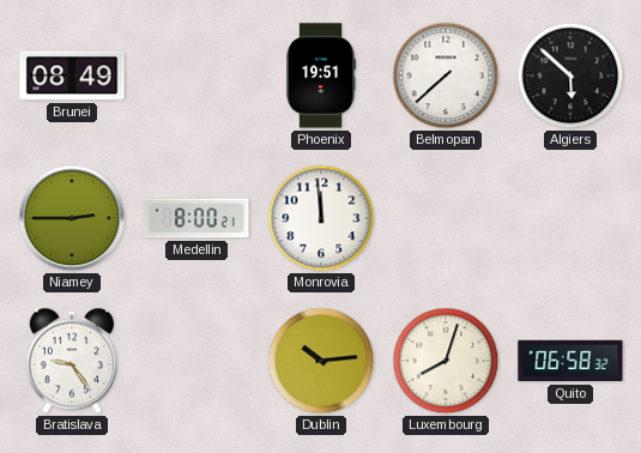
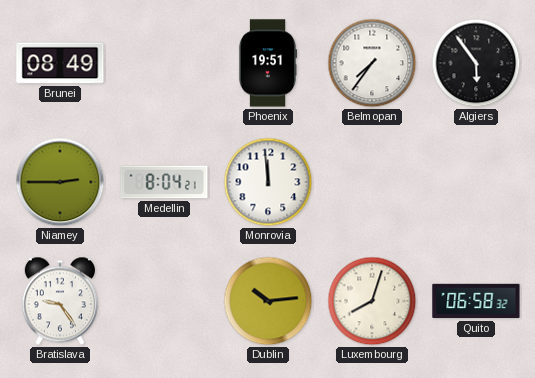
Belmopan: 7:38 -> 7:36
Algiers: 5:52 -> 5:54
Medellin: 8:00 -> 8:04
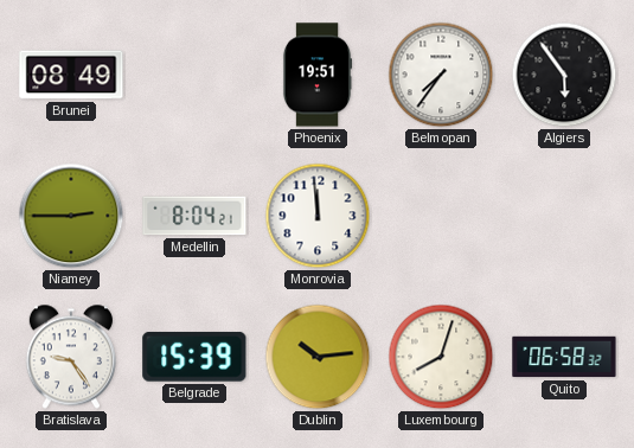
Belgrade: none -> 15:39
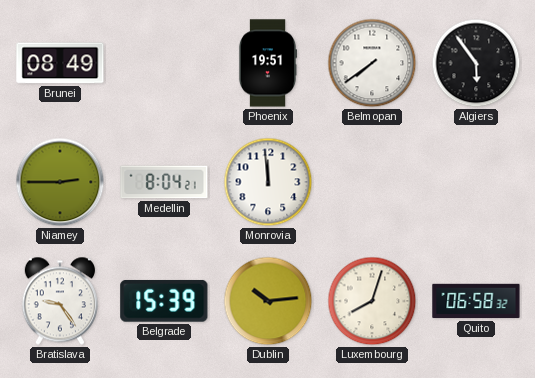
Belmopan: 7:36 -> 7:39
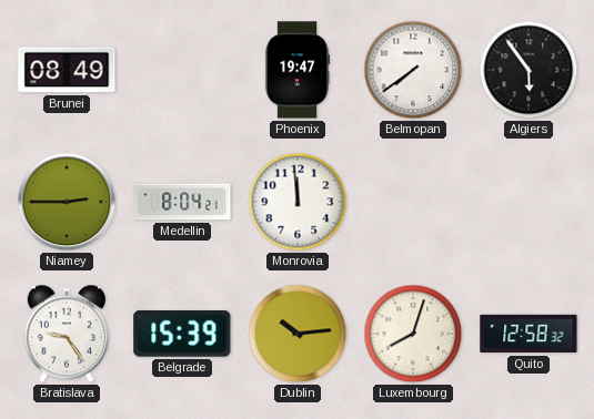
Phoenix: 19:51 -> 19:47
Quito: 06:58 -> 12:58
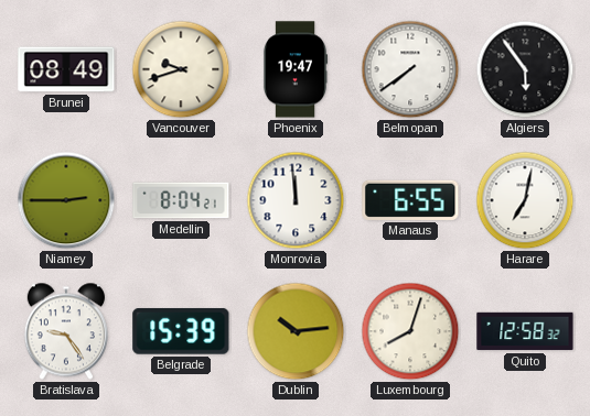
Vancouver: none -> 9:42
Manaus: none -> 6:55
Harare: none -> 7:02
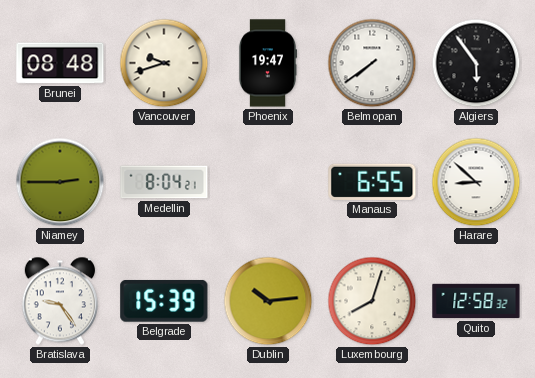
Brunei: 08:49 -> 08:48
Monrovia: 11:59 -> none
Harare: 7:02 -> 8:52
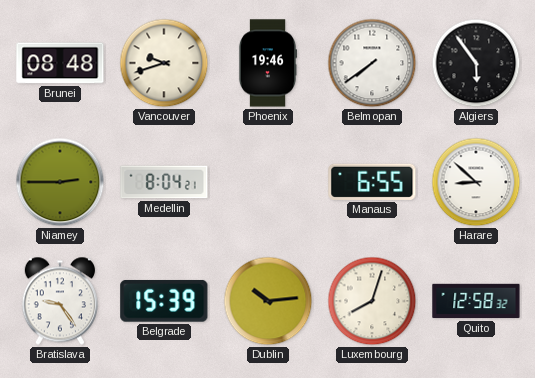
Phoenix: 19:47 -> 19:46
